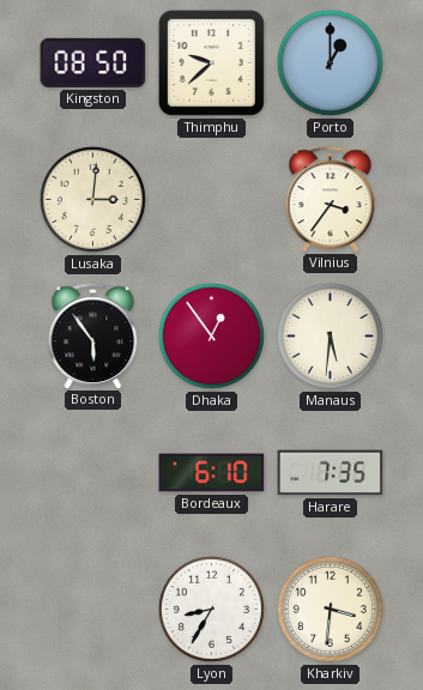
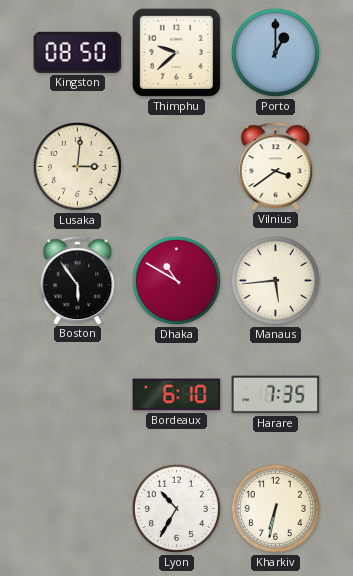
Vilnius: 3:36 -> 3:39
Dhaka: 12:54 -> 10:50
Manaus: 5:31 -> 5:44
Lyon: 8:35 -> 10:35
Kharkiv: 3:31 -> 6:32
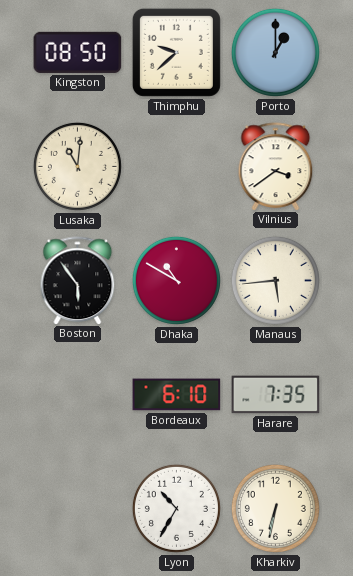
Lusaka: 3:01 -> 11:01
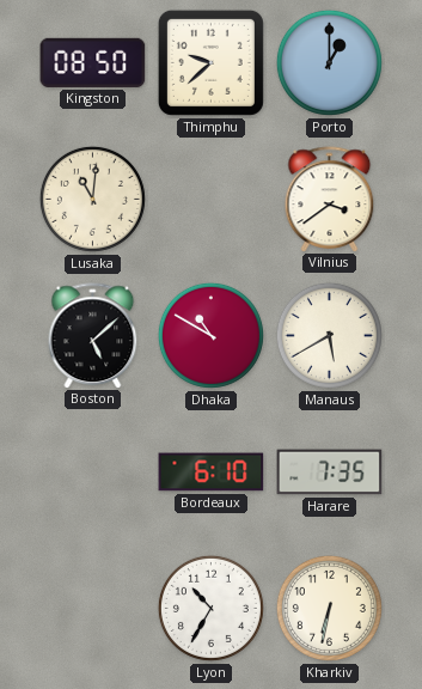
Boston: 5:54 -> 5:08
Manaus: 5:44 -> 5:40
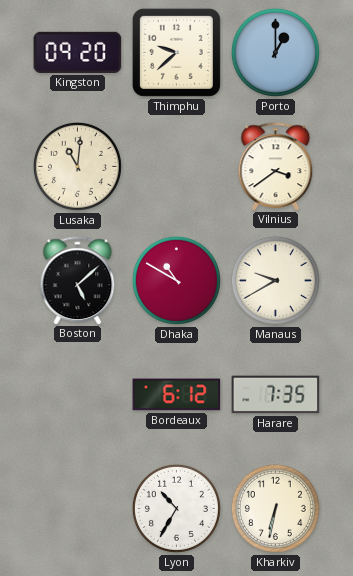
Kingston: 08:50 -> 09:20
Manaus: 5:40 -> 9:40
Bordeaux: 6:10 -> 6:12
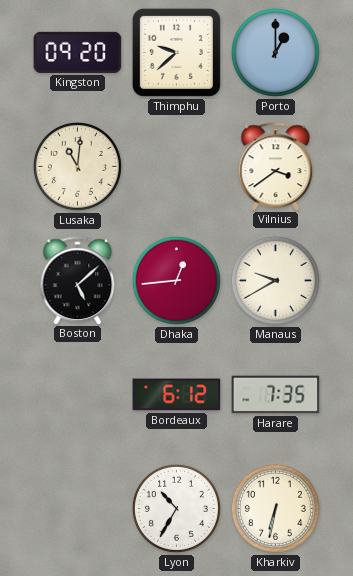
Dhaka: 10:50 -> 12:44
